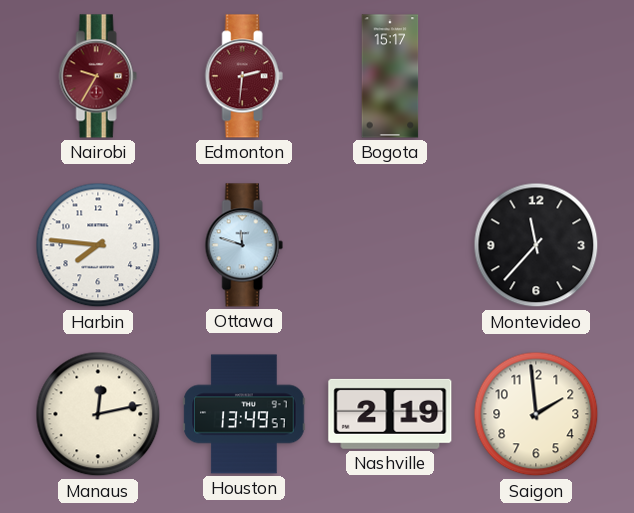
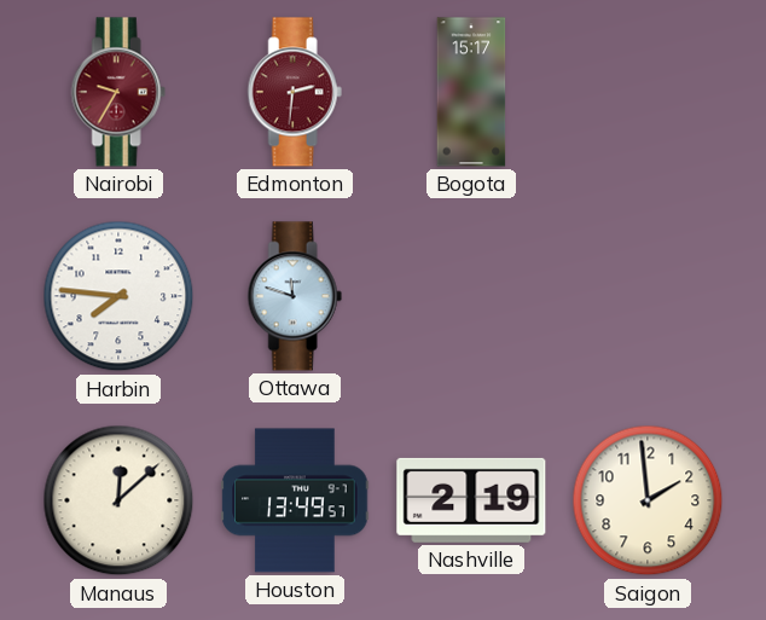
Montevideo: 11:37 -> none
Manaus: 12:13 -> 12:08
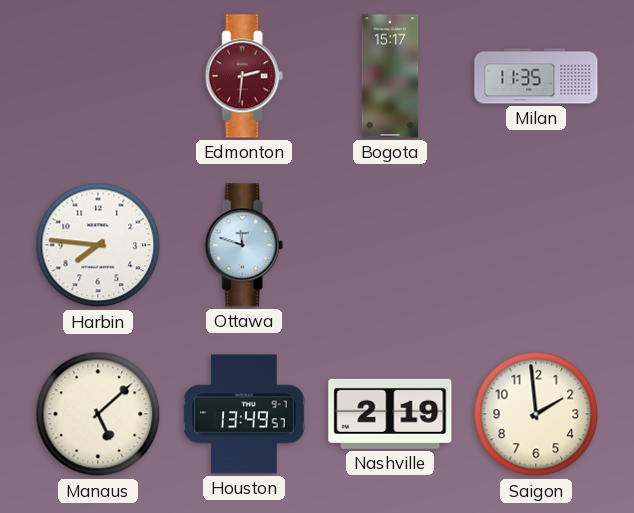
Nairobi: 9:35 -> none
Milan: none -> 11:35
Manaus: 12:08 -> 5:08
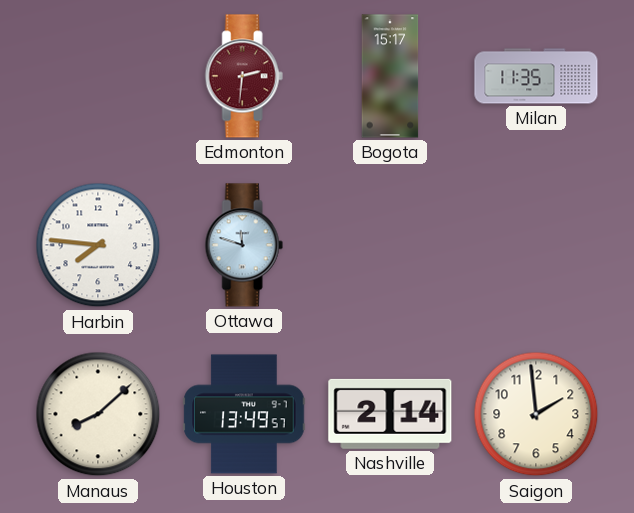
Manaus: 5:08 -> 8:08
Nashville: 2:19 -> 2:14
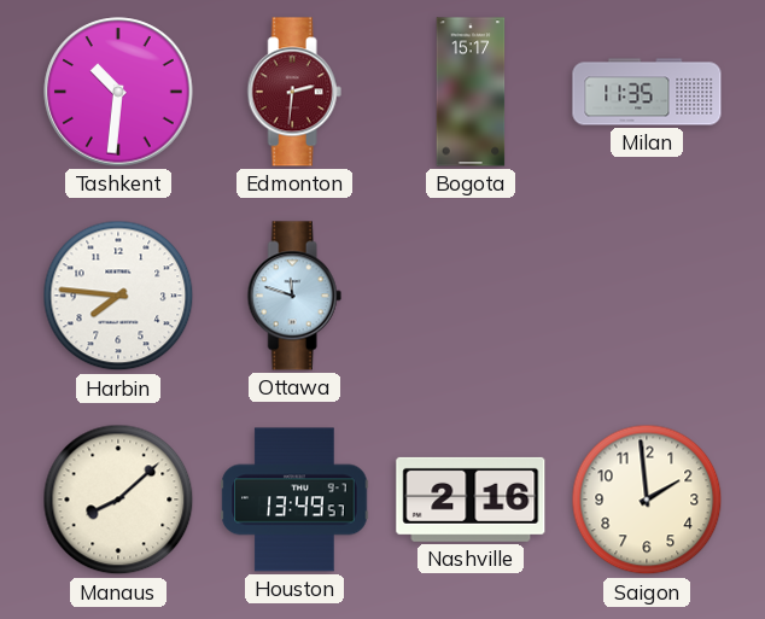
Tashkent: none -> 10:31
Nashville: 2:14 -> 2:16
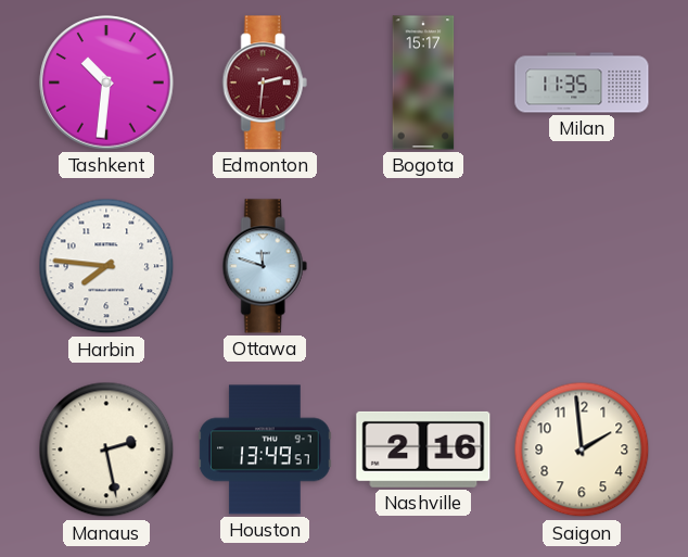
Manaus: 8:08 -> 2:28
